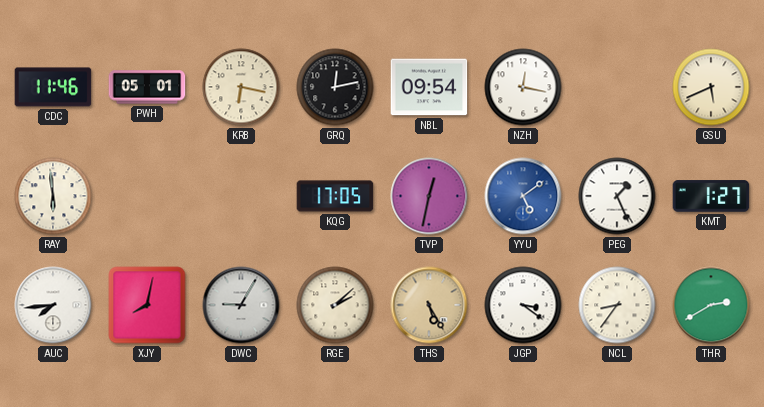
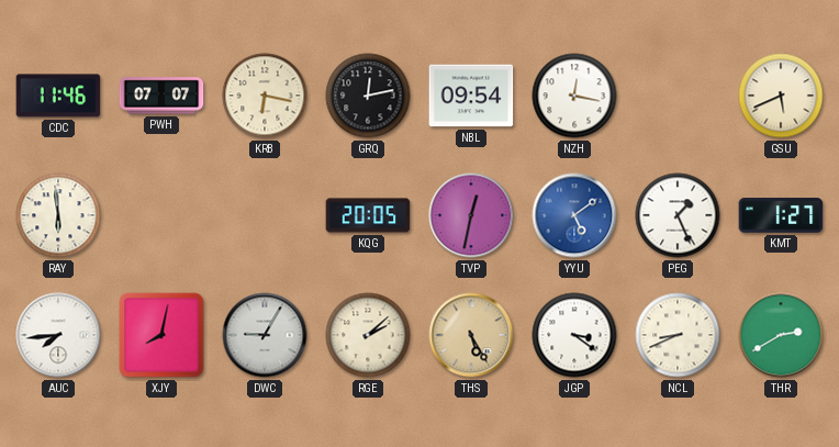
PWH: 05:01 -> 07:07
KQG: 17:05 -> 20:05
NCL: 8:36 -> 8:41
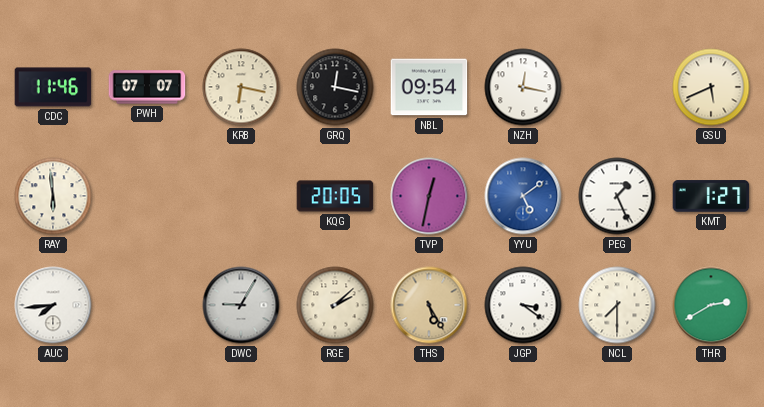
GRQ: 12:13 -> 12:17
XJY: 8:02 -> none
NCL: 8:41 -> 7:30
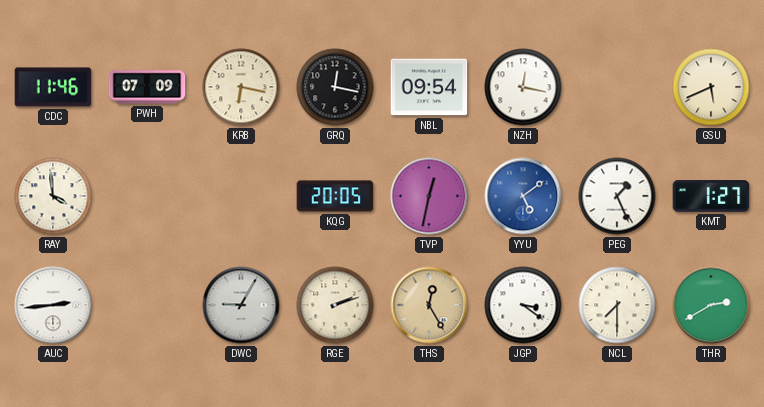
PWH: 07:07 -> 07:09
RAY: 5:59 -> 3:59
AUC: 7:44 -> 2:44
RGE: 2:08 -> 2:12
THS: 5:25 -> 12:25
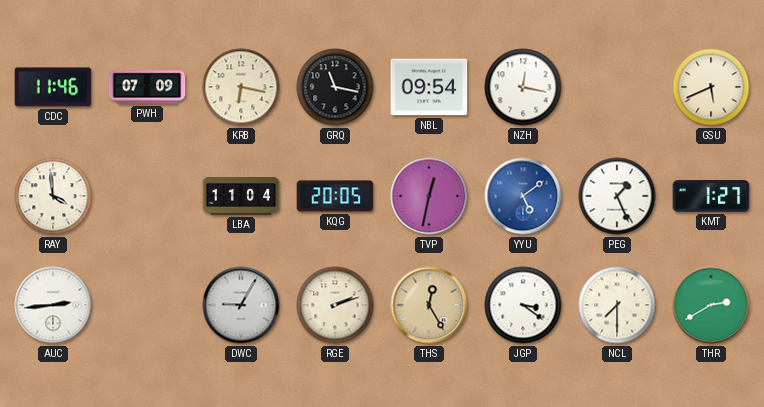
GRQ: 12:17 -> 11:17
LBA: none -> 11:04
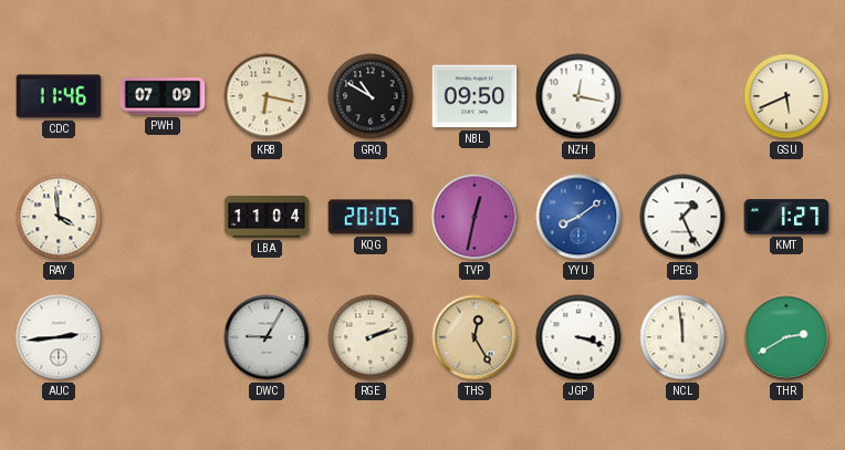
GRQ: 11:17 -> 10:50
NBL: 09:54 -> 09:50
YYU: 5:09 -> 8:09
JGP: 3:21 -> 3:18
NCL: 7:30 -> 11:59
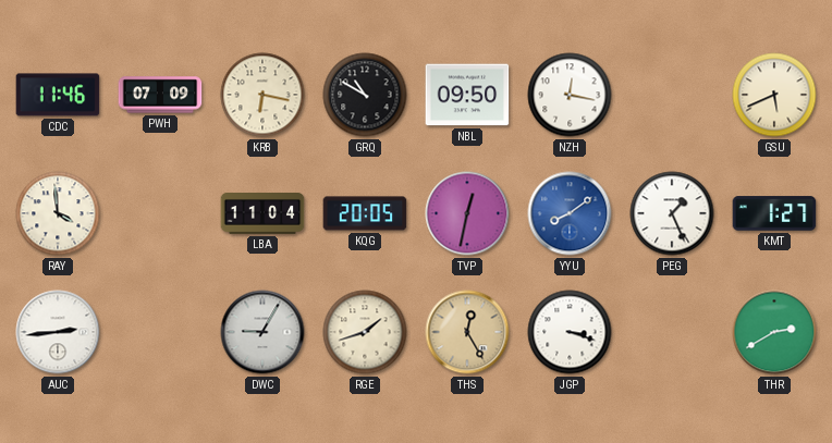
RGE: 2:12 -> 1:42
NCL: 11:59 -> none
